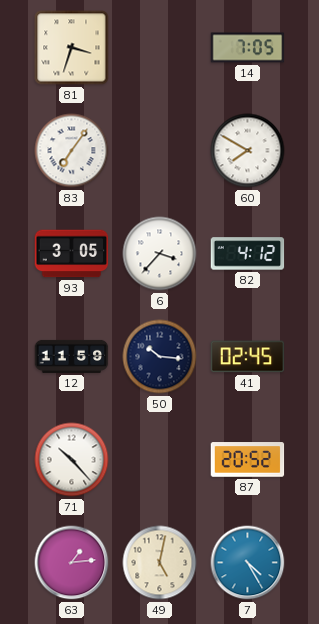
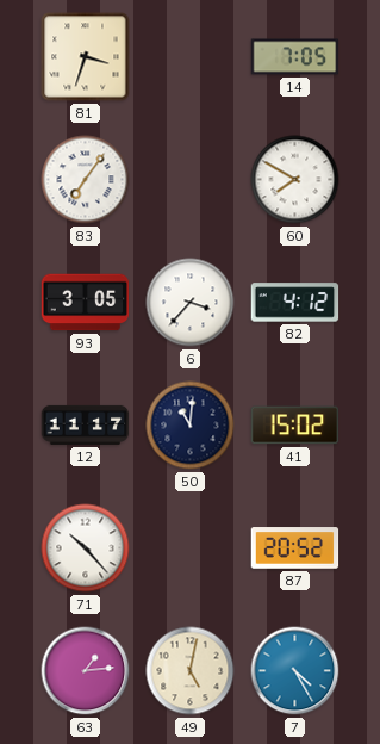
12: 11:59 -> 11:17
50: 10:16 -> 11:01
41: 02:45 -> 15:02
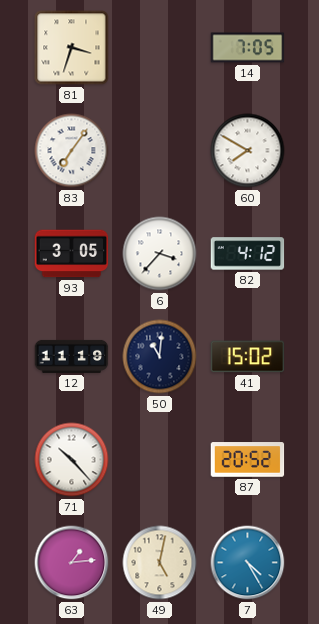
12: 11:17 -> 11:19
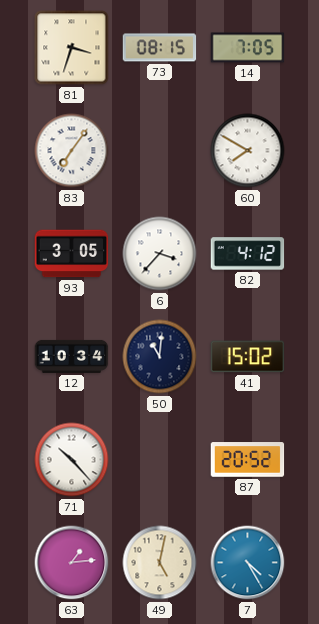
73: none -> 08:15
12: 11:19 -> 10:34
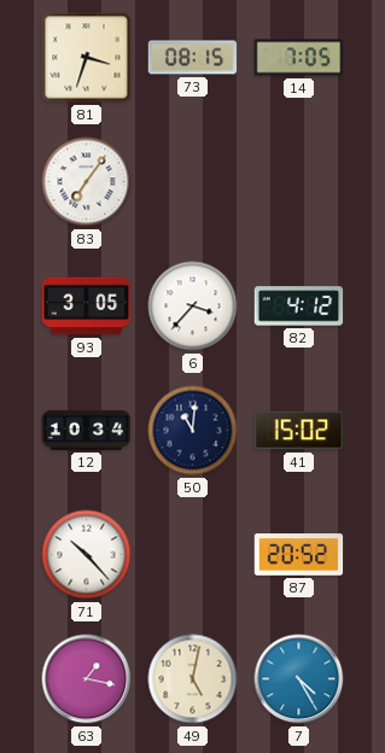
60: 7:50 -> none
63: 1:14 -> 1:17
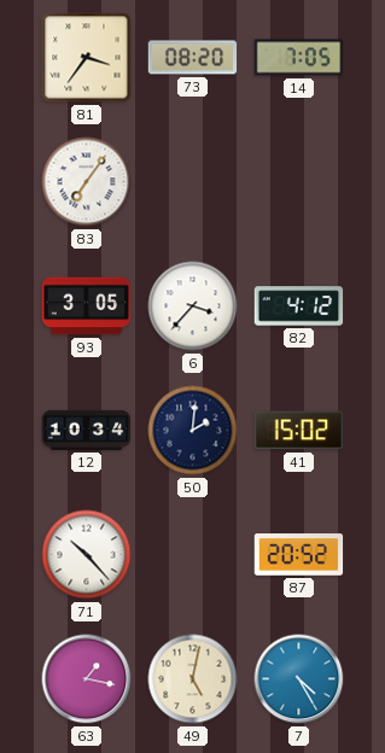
81: 3:33 -> 3:36
73: 08:15 -> 08:20
50: 11:01 -> 2:01
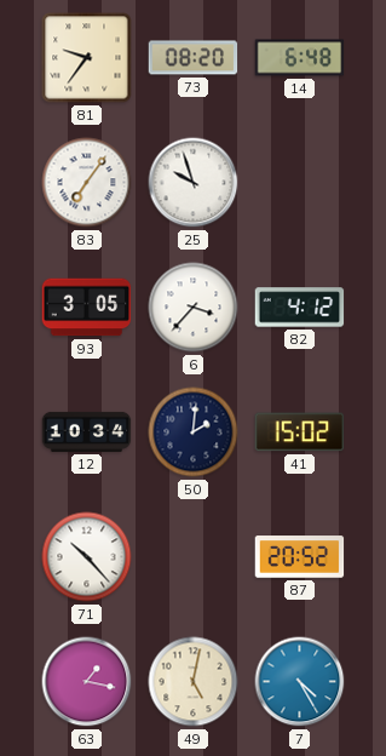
81: 3:36 -> 9:36
14: 7:05 -> 6:48
25: none -> 9:57
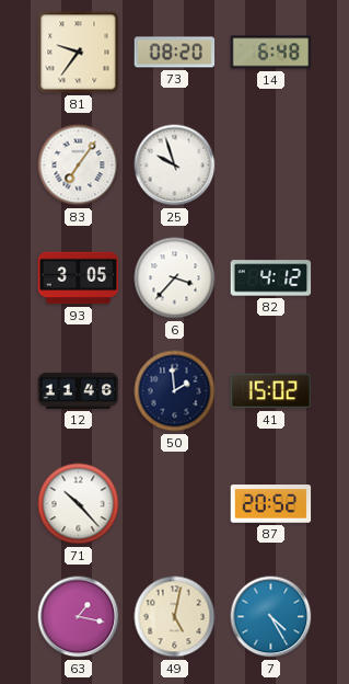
12: 10:34 -> 11:46
50: 2:01 -> 1:59
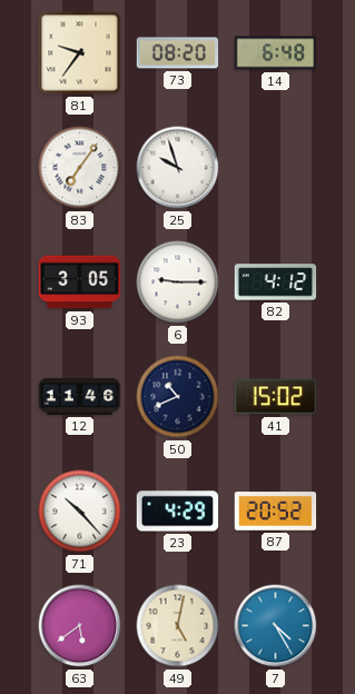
6: 3:37 -> 9:15
50: 1:59 -> 10:41
23: none -> 4:29
63: 1:17 -> 5:39
